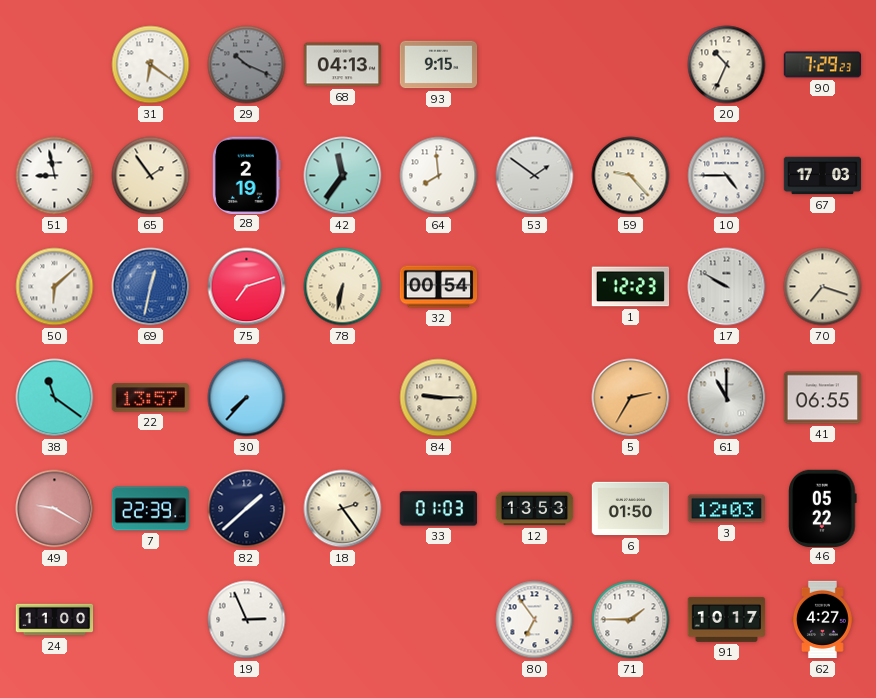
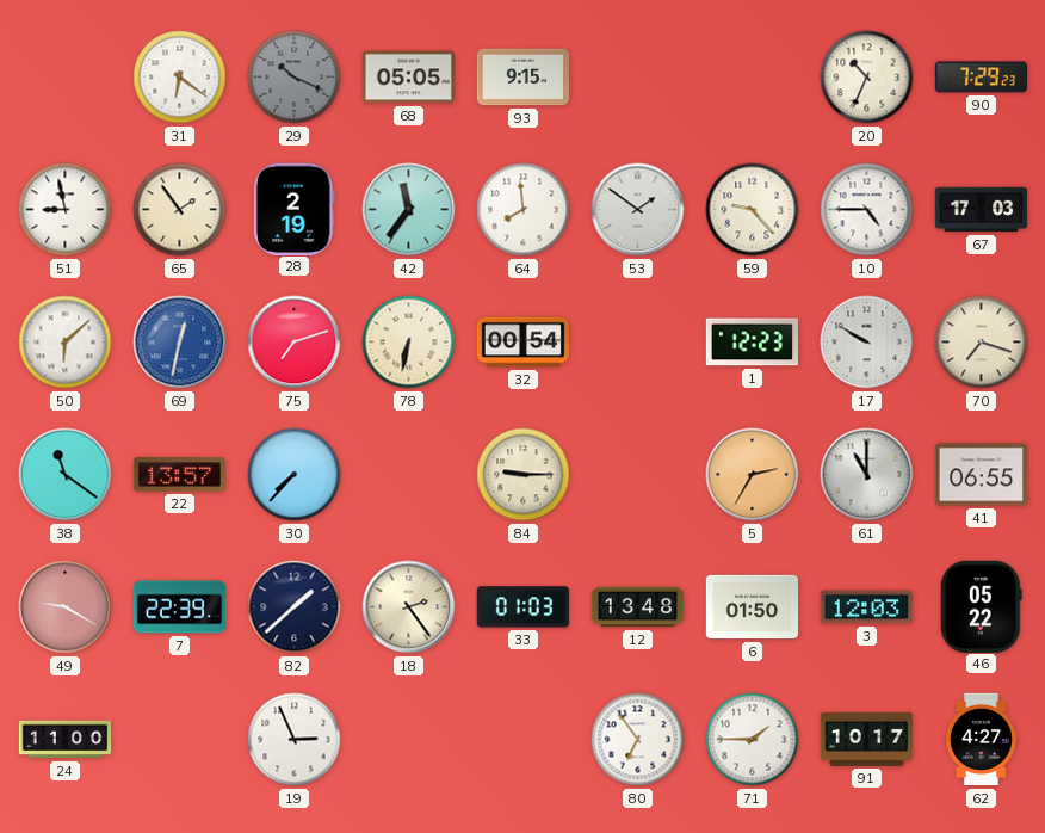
68: 04:13 -> 05:05
12: 13:53 -> 13:48
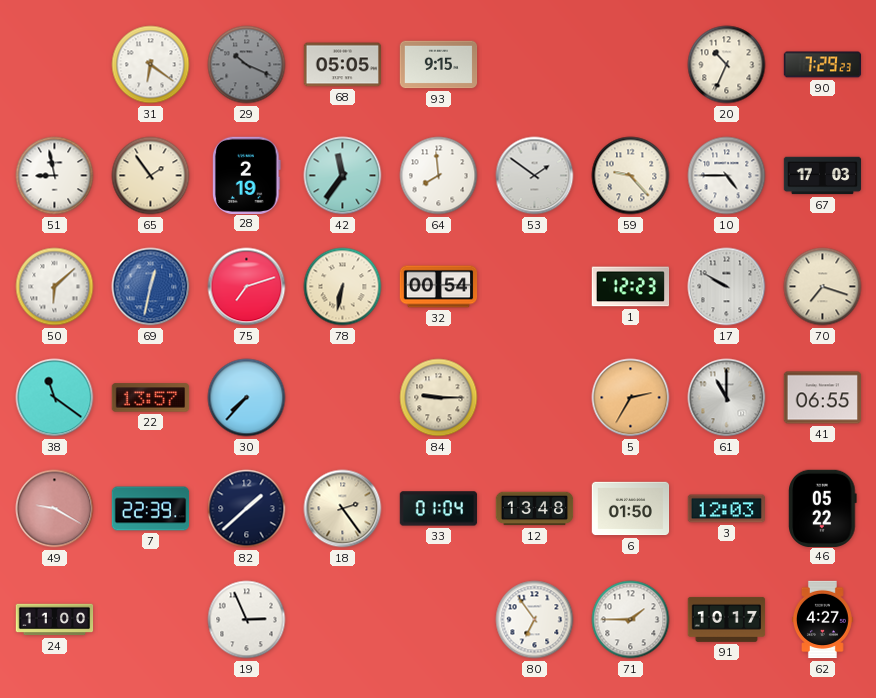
33: 01:03 -> 01:04
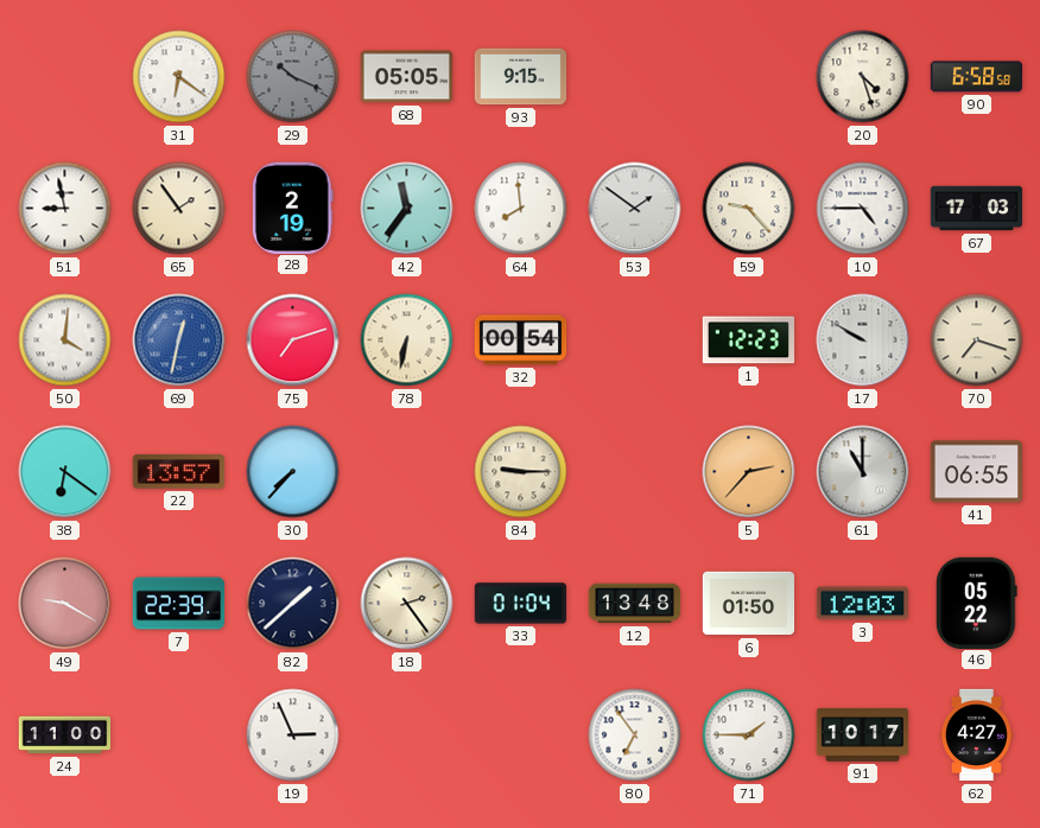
20: 10:34 -> 4:27
90: 7:29 -> 6:58
50: 6:08 -> 4:01
38: 11:21 -> 6:21
5: 2:35 -> 2:37
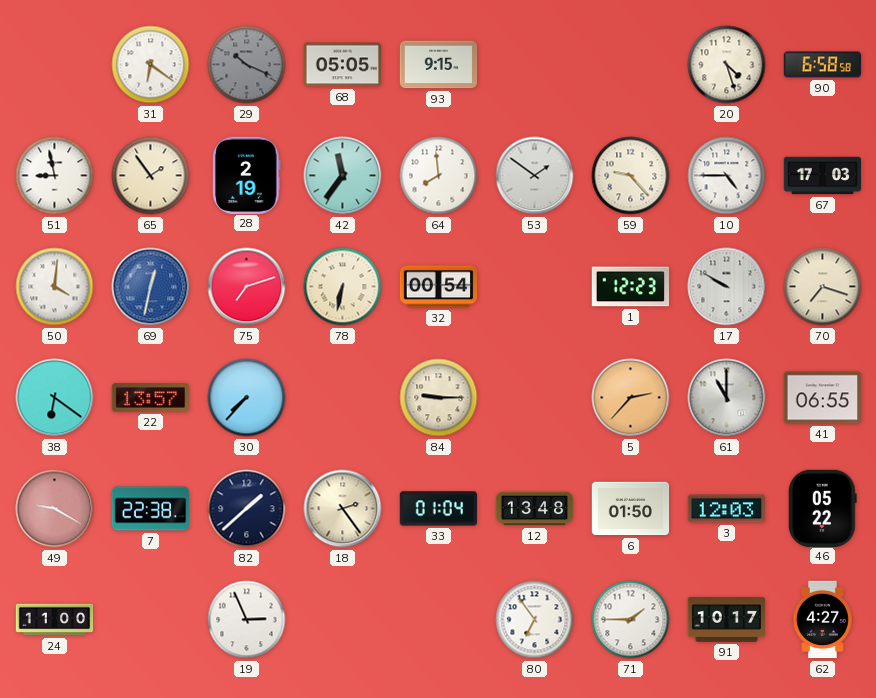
7: 22:39 -> 22:38
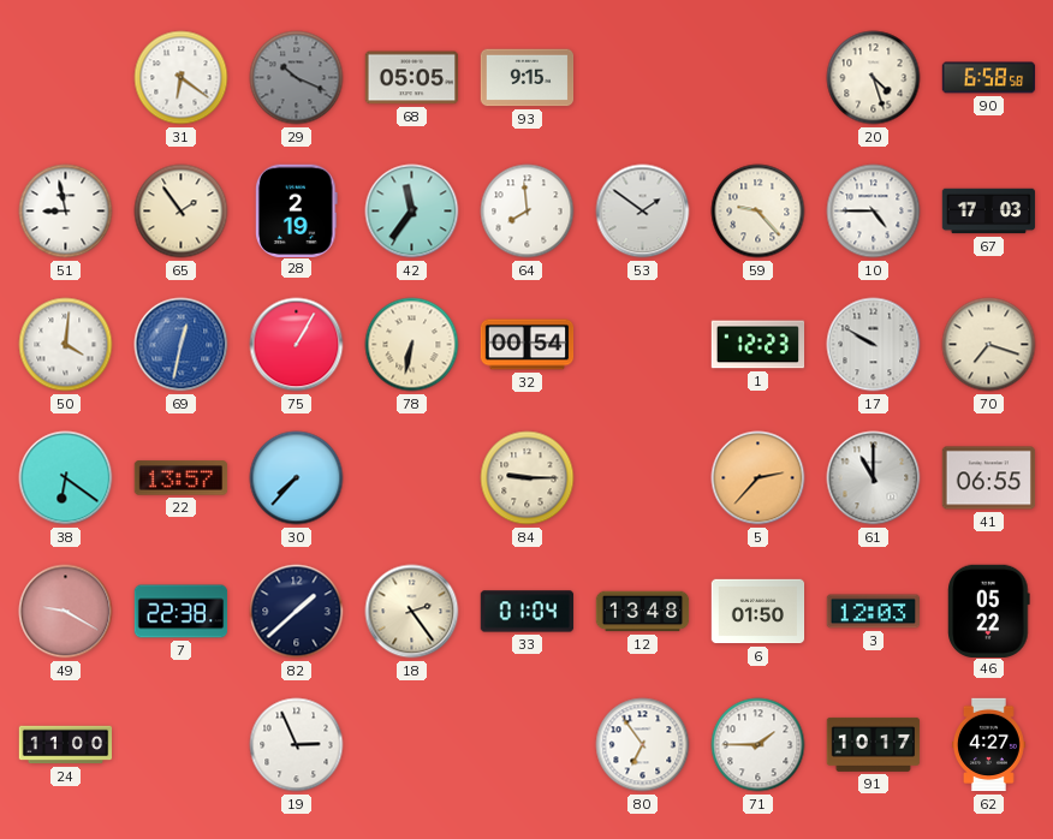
75: 7:12 -> 1:05
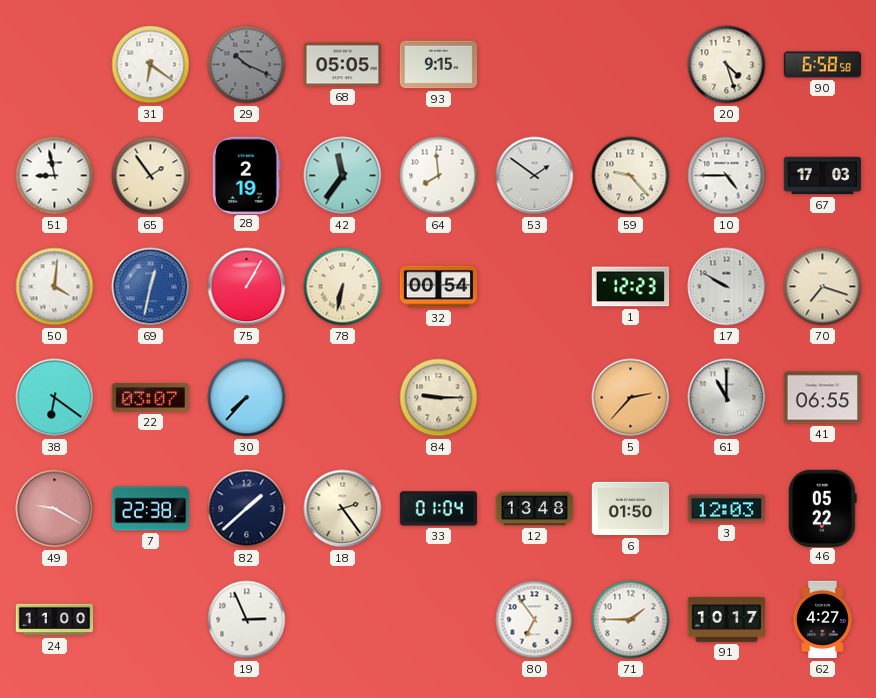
22: 13:57 -> 03:07
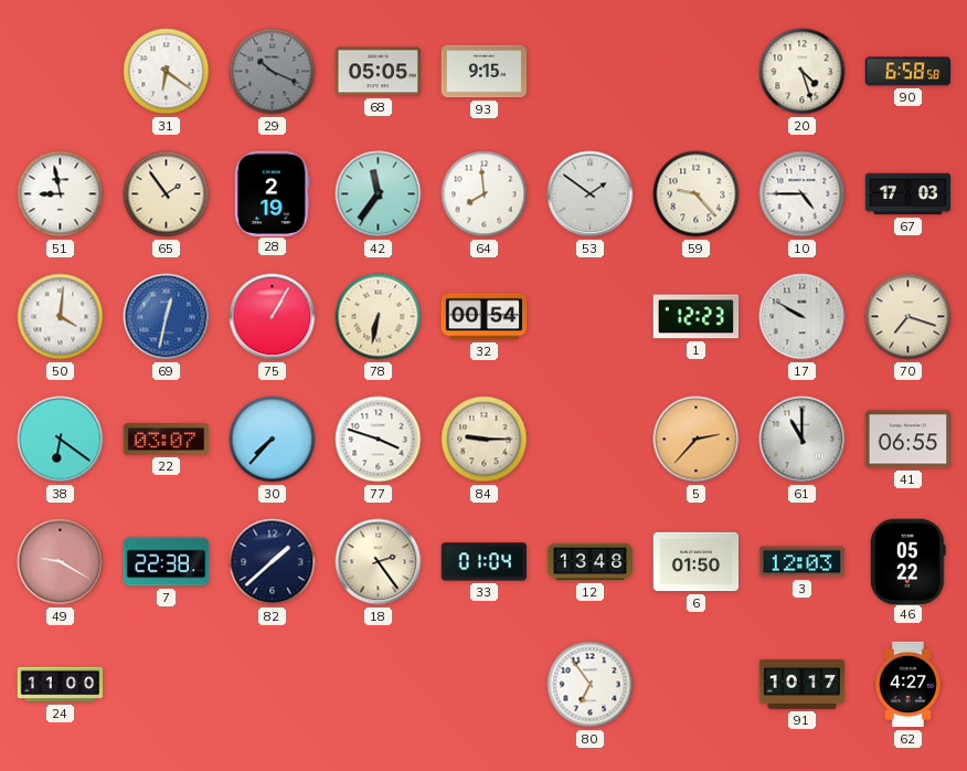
77: none -> 3:48
19: 2:56 -> none
71: 1:45 -> none
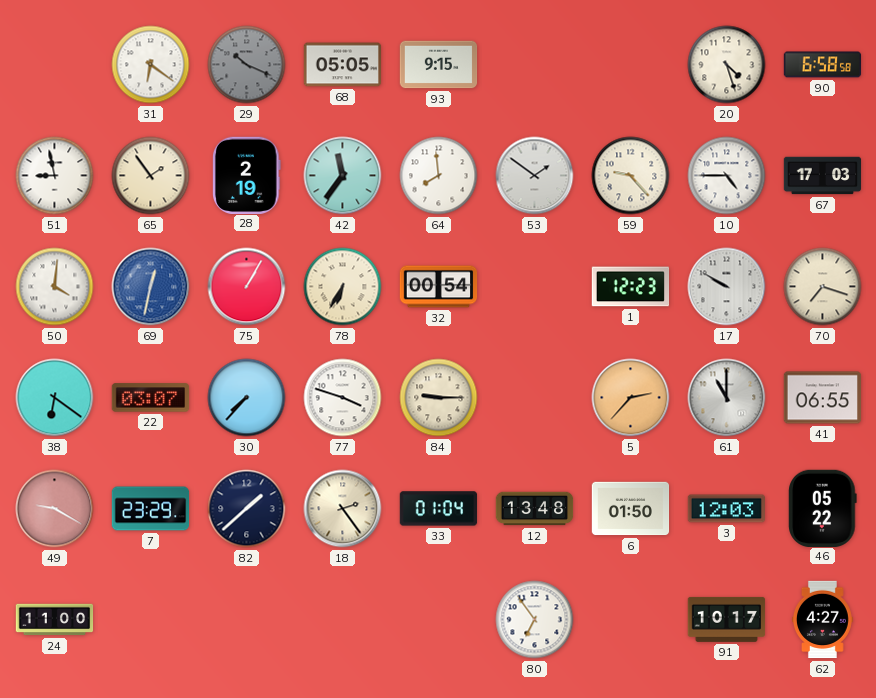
78: 6:32 -> 6:35
7: 22:38 -> 23:29
